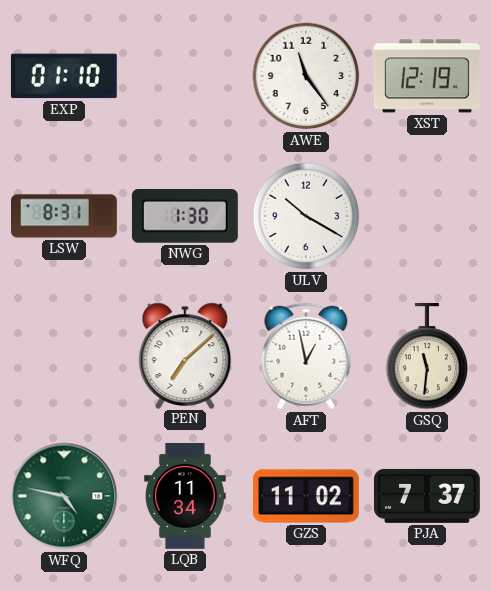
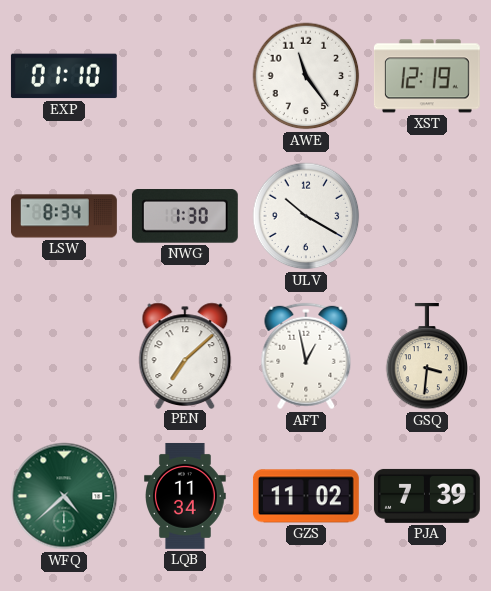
LSW: 8:31 -> 8:34
GSQ: 11:31 -> 3:31
WFQ: 4:47 -> 4:38
PJA: 7:37 -> 7:39
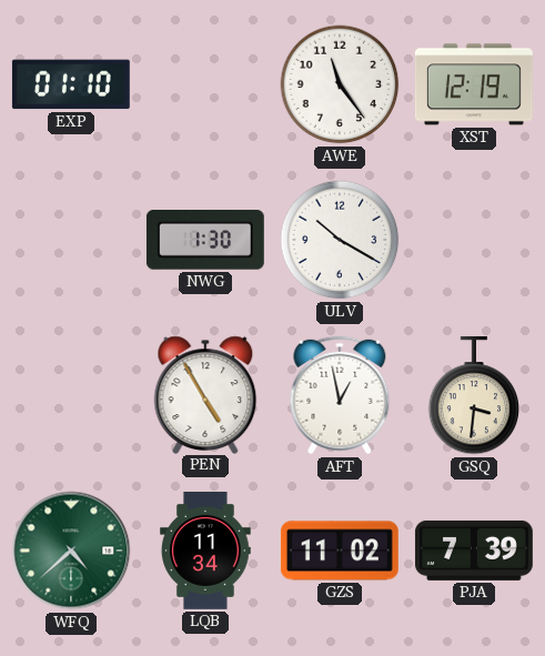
LSW: 8:34 -> none
PEN: 7:08 -> 4:55
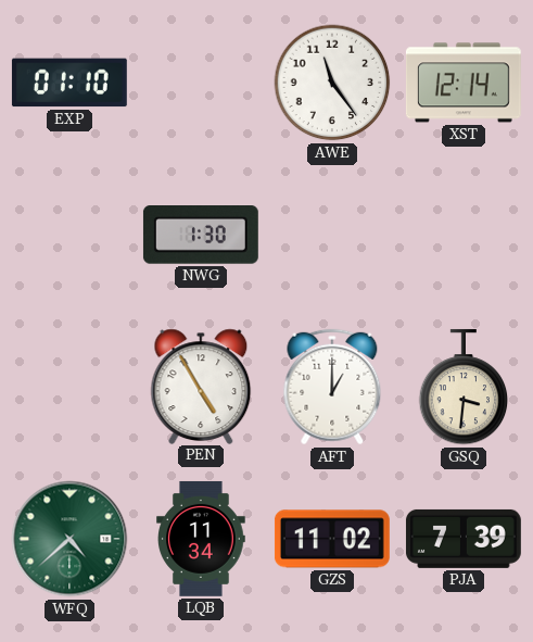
XST: 12:19 -> 12:14
ULV: 10:20 -> none
AFT: 12:58 -> 1:00
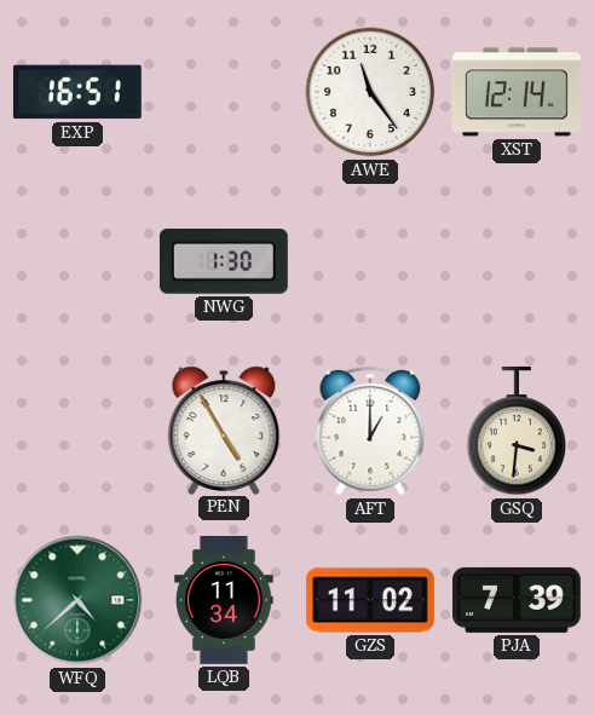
EXP: 01:10 -> 16:51
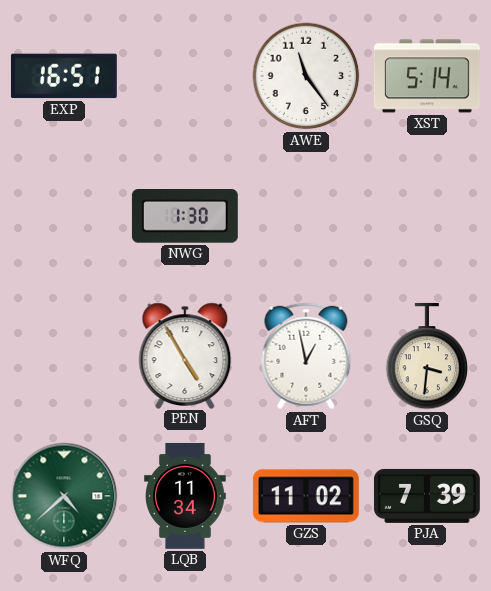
XST: 12:14 -> 5:14
AFT: 1:00 -> 12:58
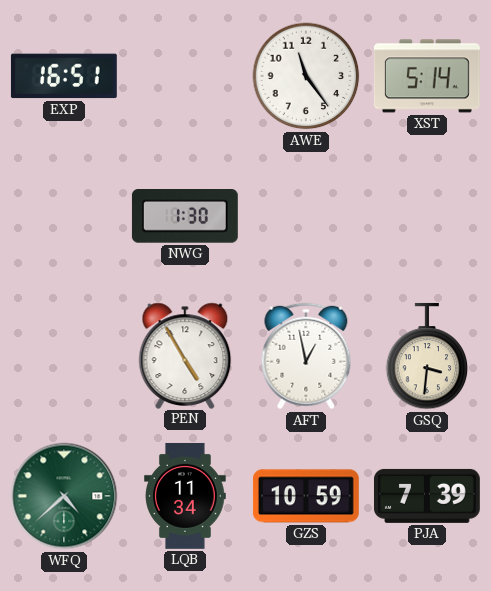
GZS: 11:02 -> 10:59
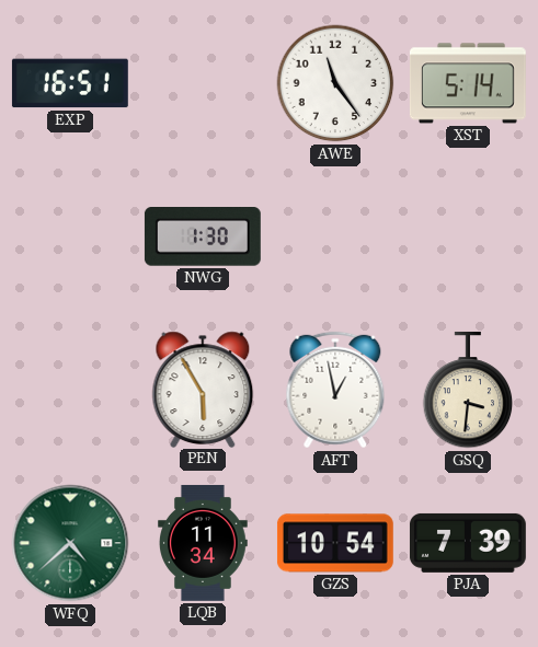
PEN: 4:55 -> 5:55
GZS: 10:59 -> 10:54
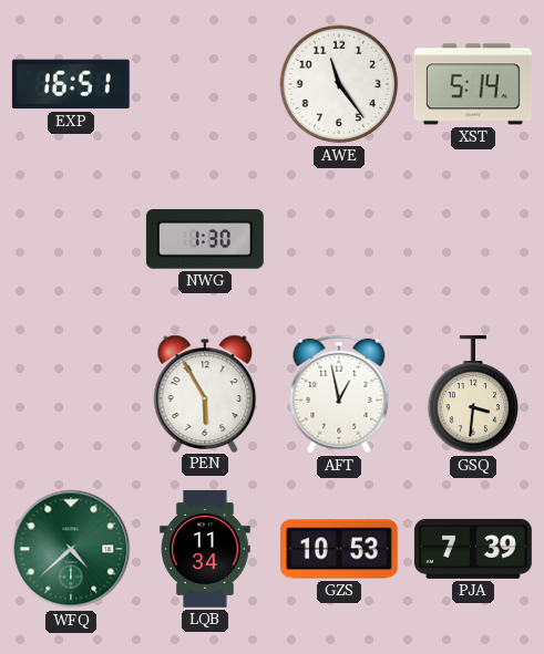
GZS: 10:54 -> 10:53
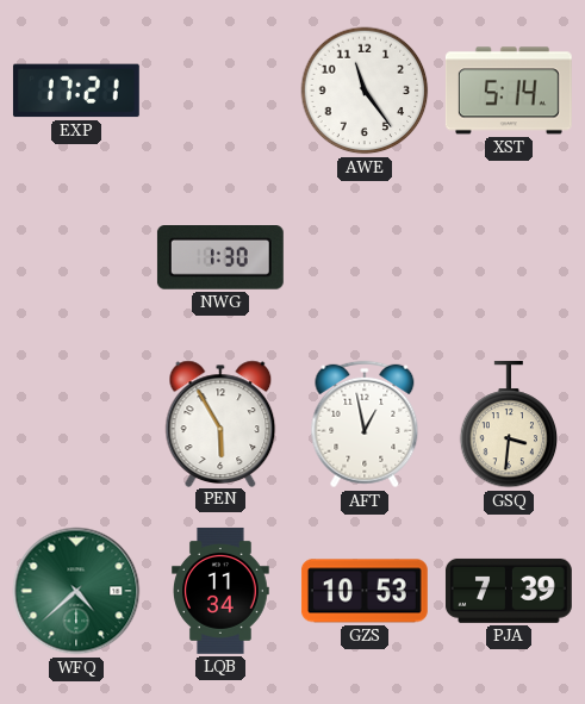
EXP: 16:51 -> 17:21
